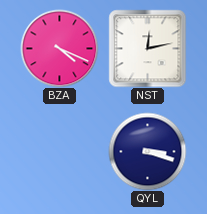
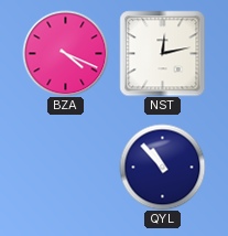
QYL: 3:18 -> 10:53
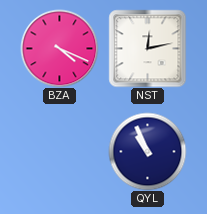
QYL: 10:53 -> 10:56
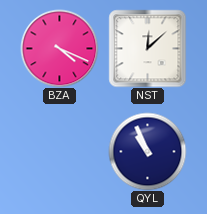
NST: 12:13 -> 12:08
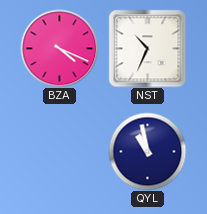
NST: 12:08 -> 10:34
QYL: 10:56 -> 10:58
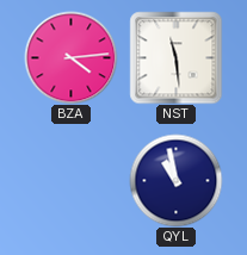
BZA: 4:19 -> 4:14
NST: 10:34 -> 11:29
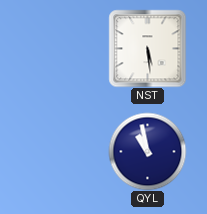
BZA: 4:14 -> none
NST: 11:29 -> 5:29
